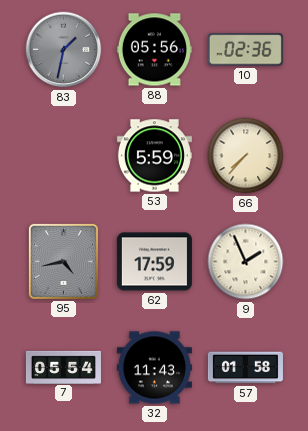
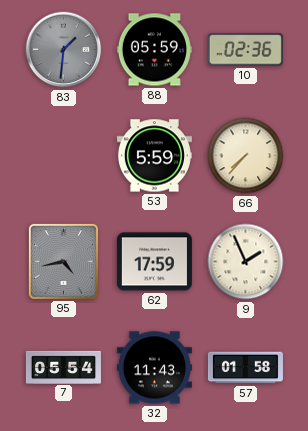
83: 1:32 -> 1:31
88: 05:56 -> 05:59
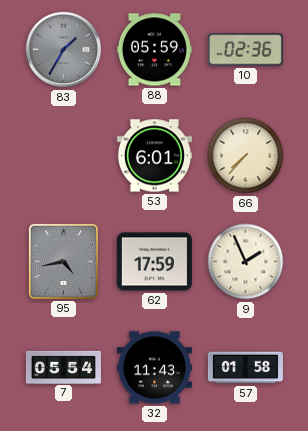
83: 1:31 -> 1:35
53: 5:59 -> 6:01
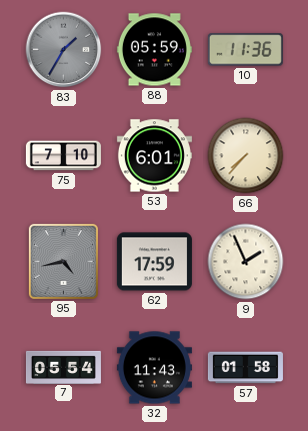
10: 02:36 -> 11:36
75: none -> 7:10
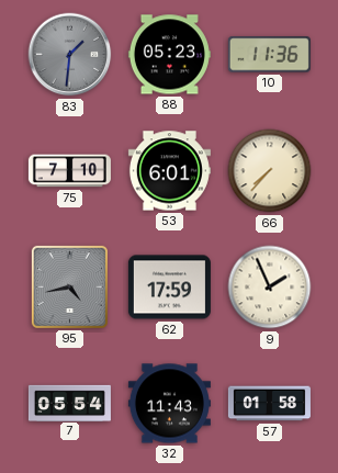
83: 1:35 -> 1:31
88: 05:59 -> 05:23
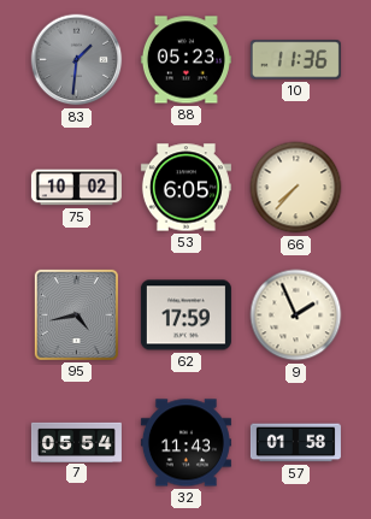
75: 7:10 -> 10:02
53: 6:01 -> 6:05
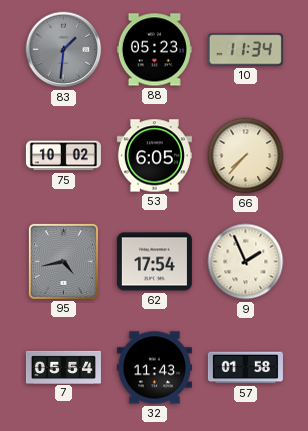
10: 11:36 -> 11:34
62: 17:59 -> 17:54
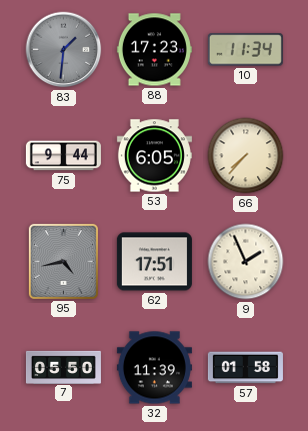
88: 05:23 -> 17:23
75: 10:02 -> 9:44
62: 17:54 -> 17:51
7: 05:54 -> 05:50
32: 11:43 -> 11:39
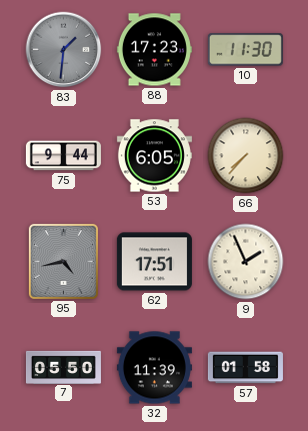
10: 11:34 -> 11:30
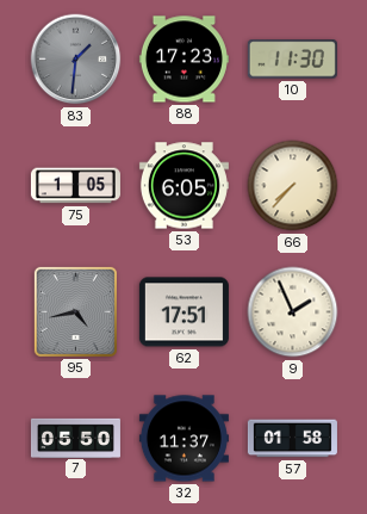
75: 9:44 -> 1:05
32: 11:39 -> 11:37
